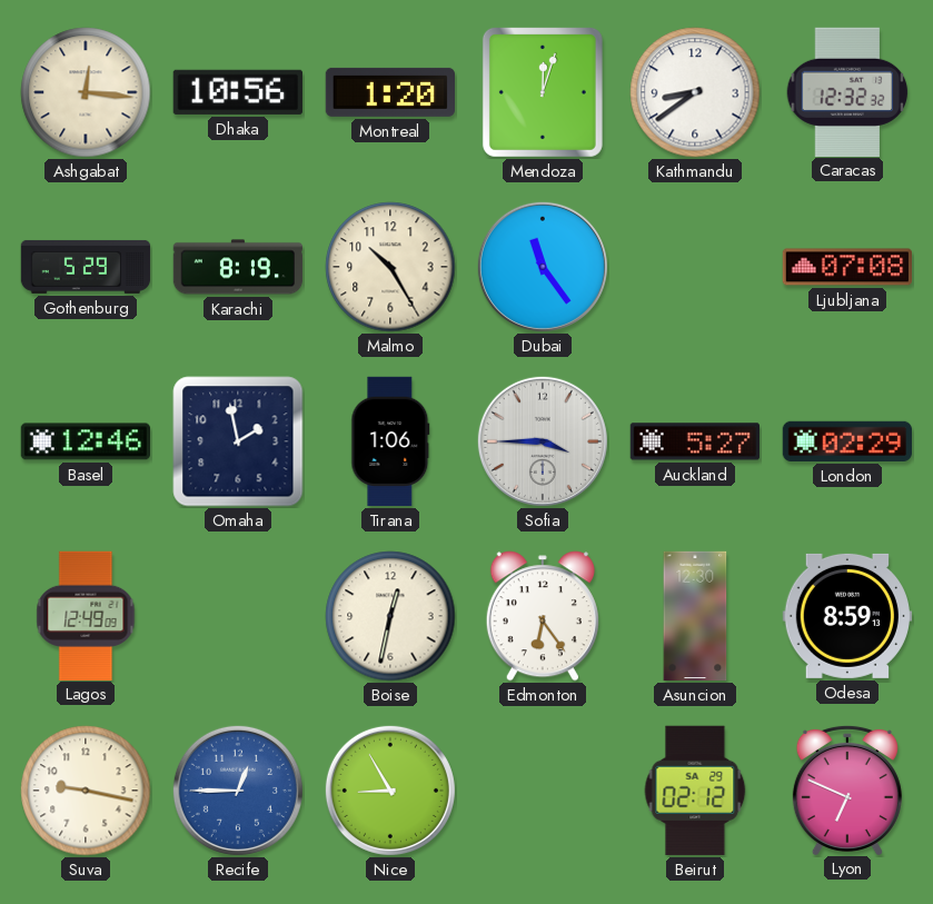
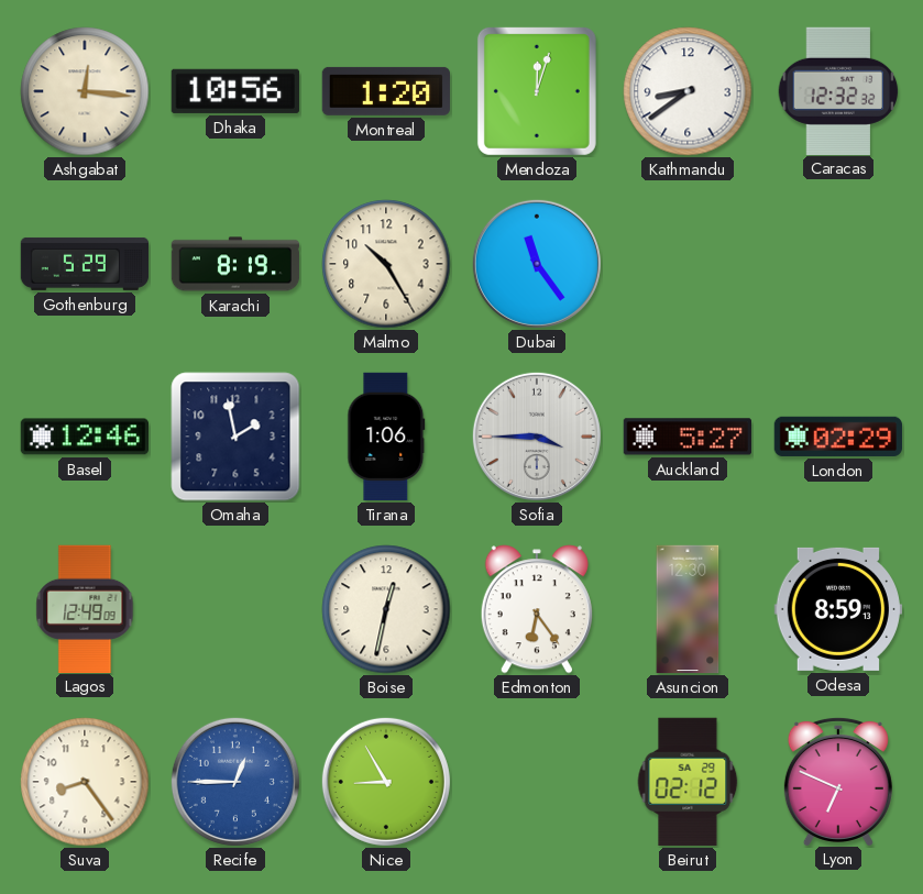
Ljubljana: 07:08 -> none
Suva: 9:17 -> 8:24
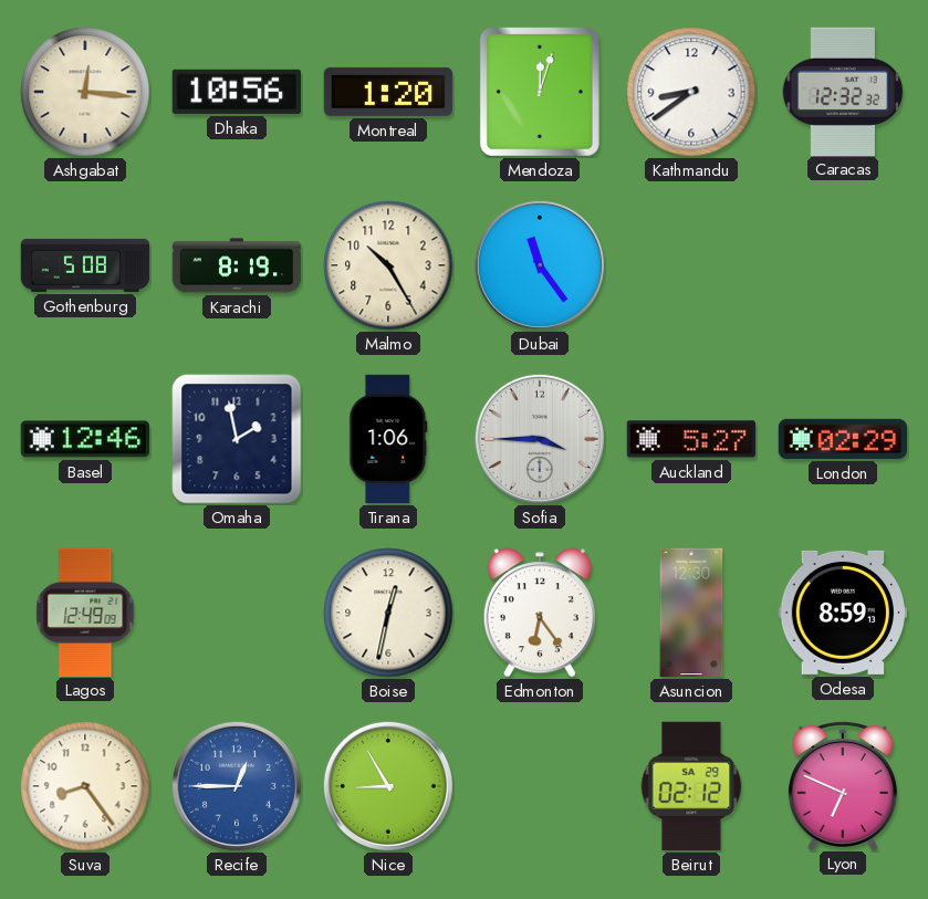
Gothenburg: 5:29 -> 5:08
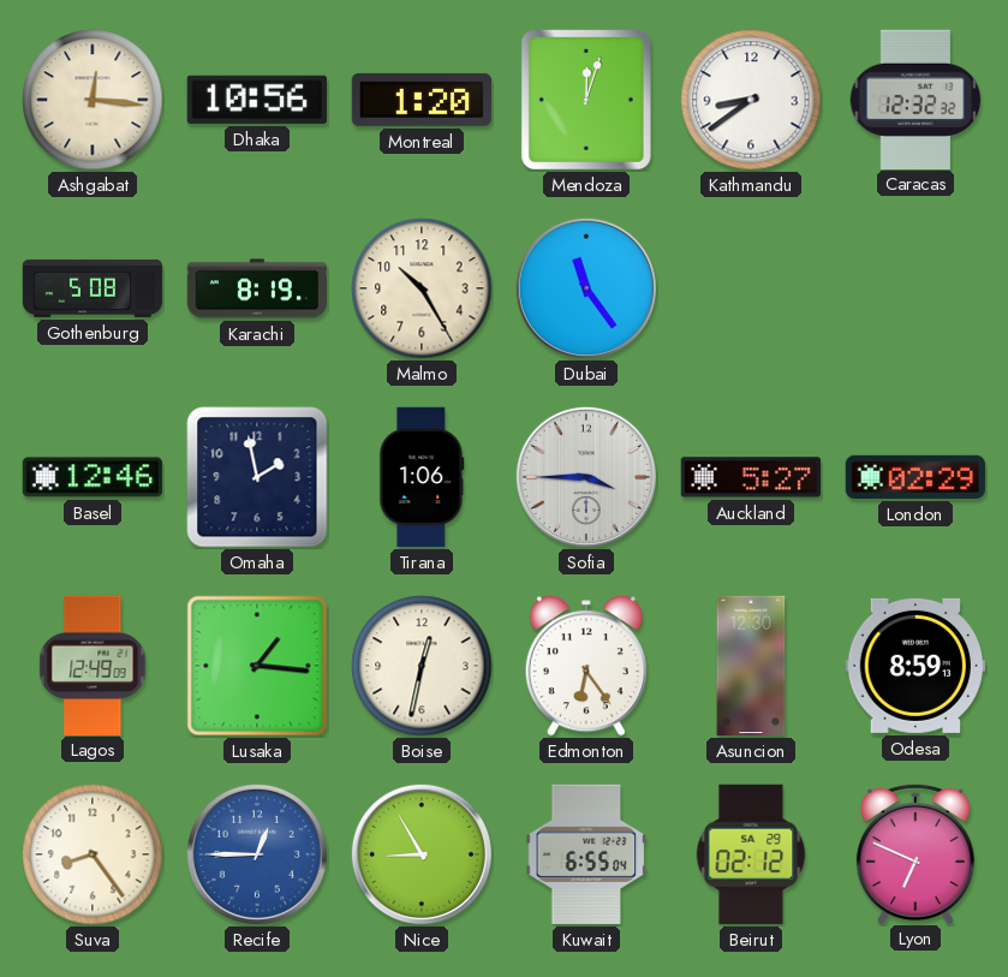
Lusaka: none -> 1:16
Kuwait: none -> 6:55
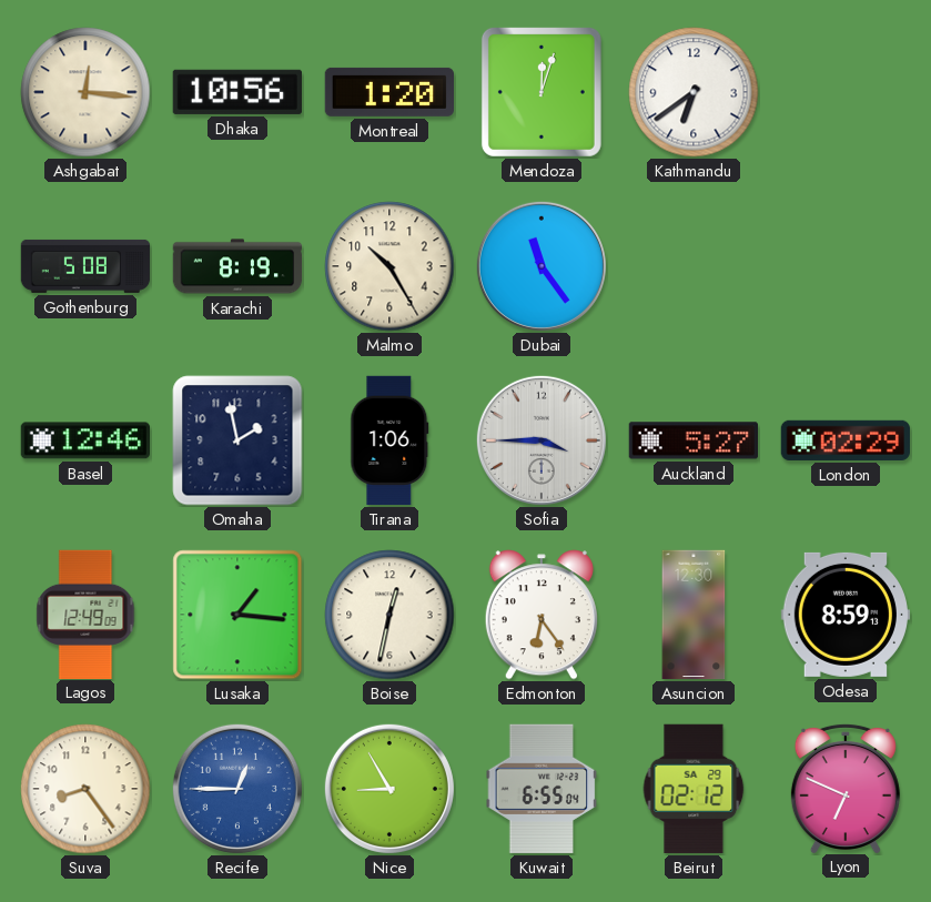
Kathmandu: 8:39 -> 6:39
Caracas: 12:32 -> none
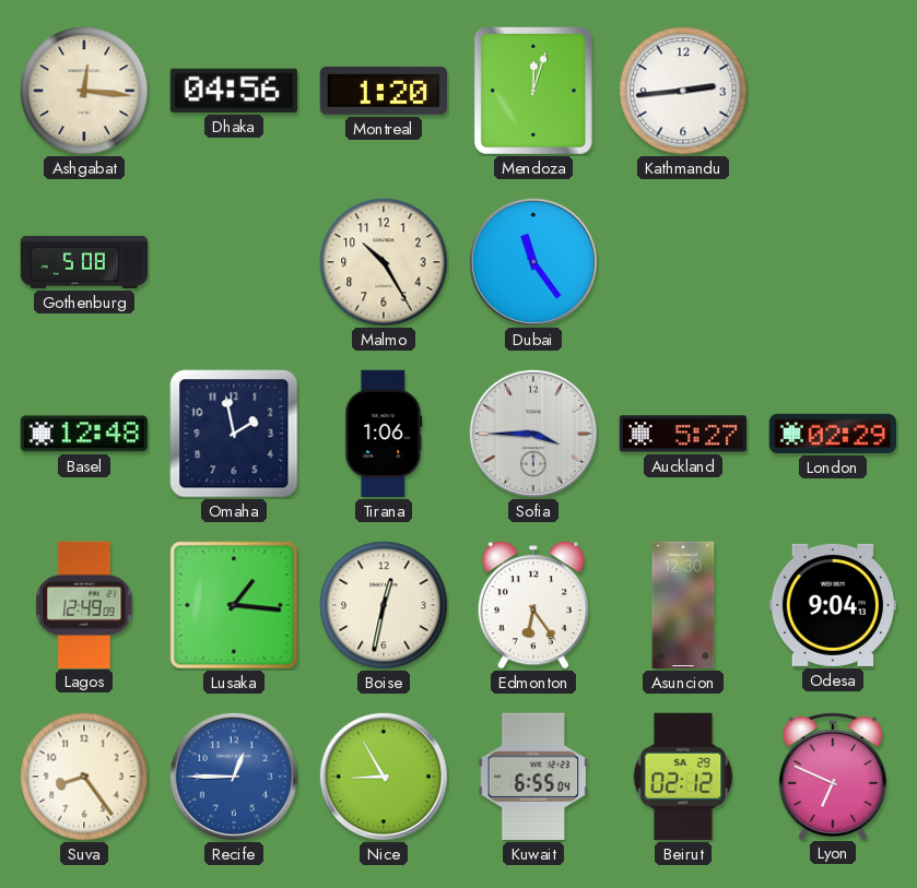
Dhaka: 10:56 -> 04:56
Kathmandu: 6:39 -> 2:44
Karachi: 8:19 -> none
Basel: 12:46 -> 12:48
Odesa: 8:59 -> 9:04
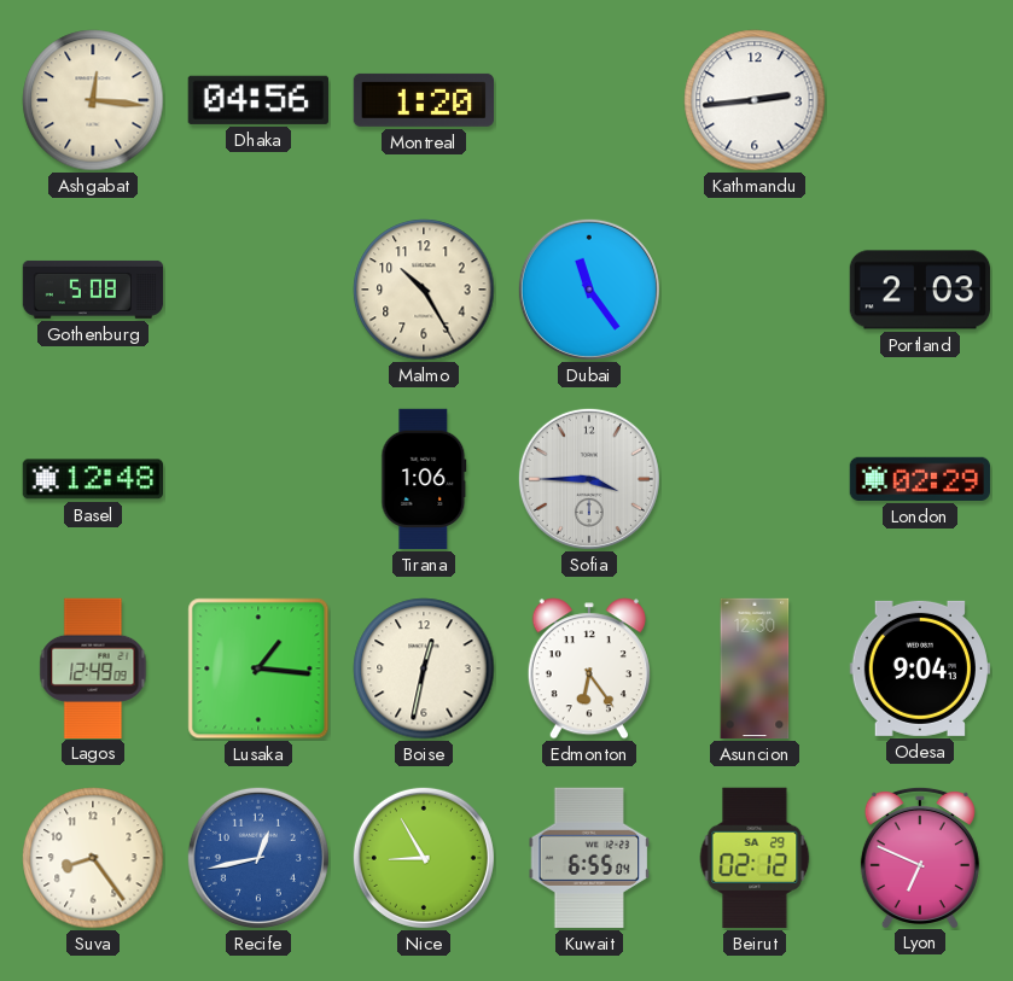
Mendoza: 12:03 -> none
Portland: none -> 2:03
Omaha: 1:58 -> none
Auckland: 5:27 -> none
Recife: 12:45 -> 12:43
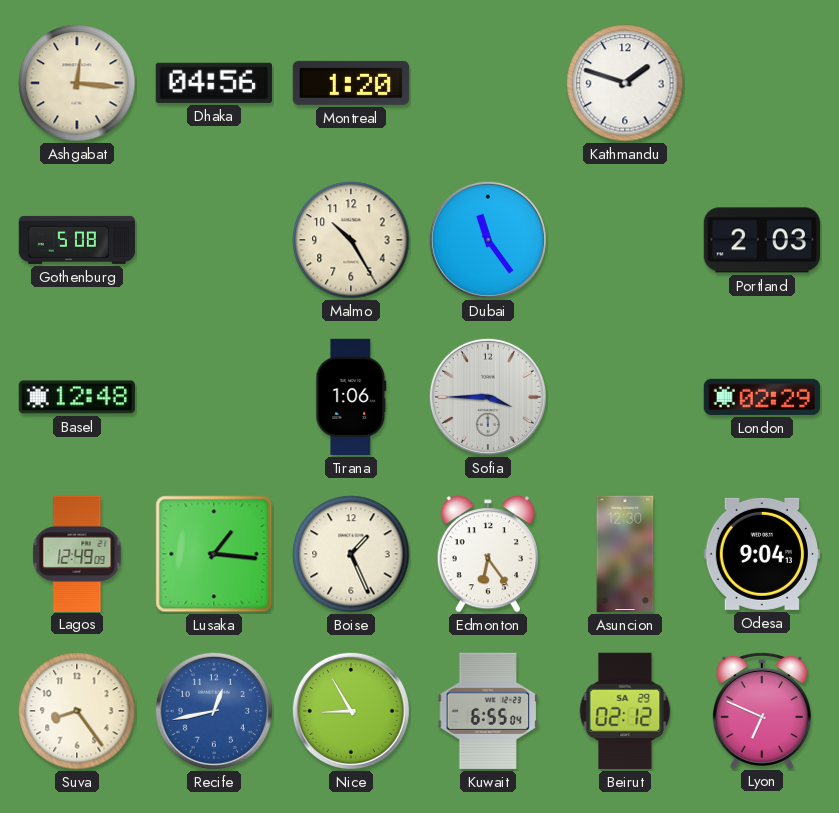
Kathmandu: 2:44 -> 1:48
Boise: 12:32 -> 1:26
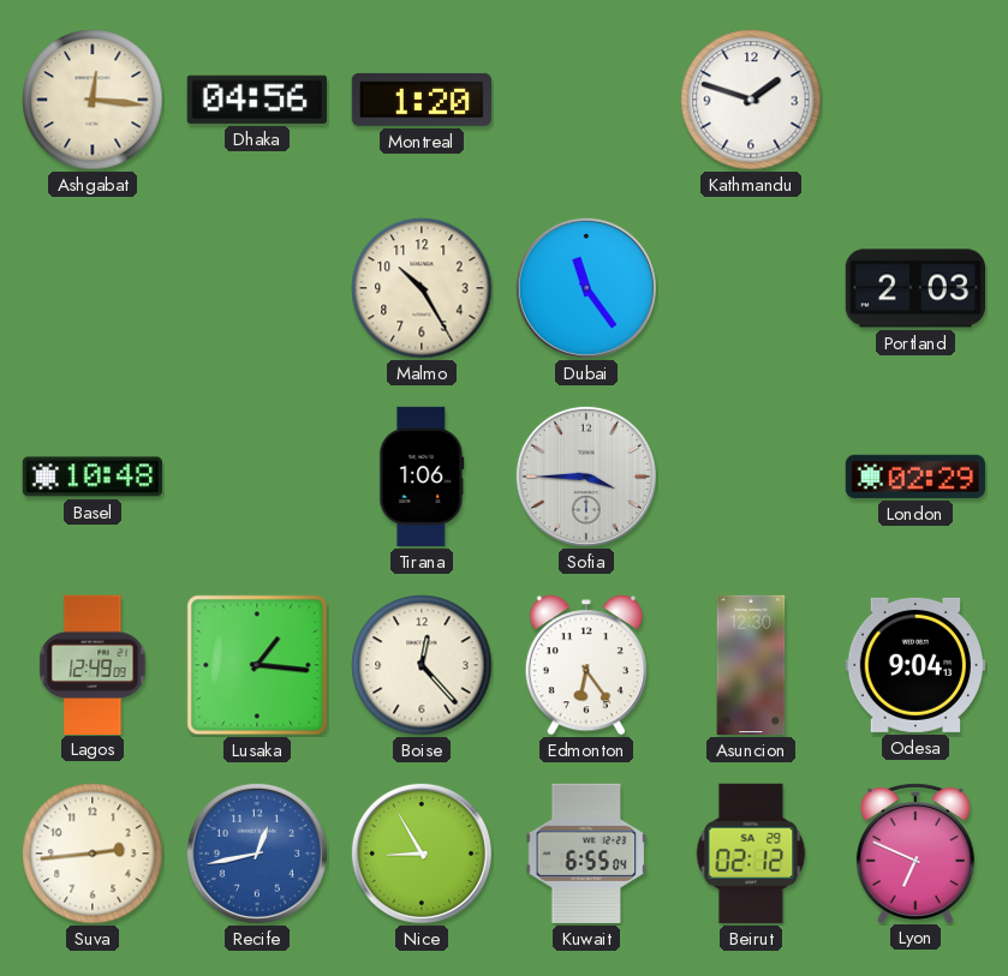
Gothenburg: 5:08 -> none
Basel: 12:48 -> 10:48
Boise: 1:26 -> 12:23
Suva: 8:24 -> 2:44
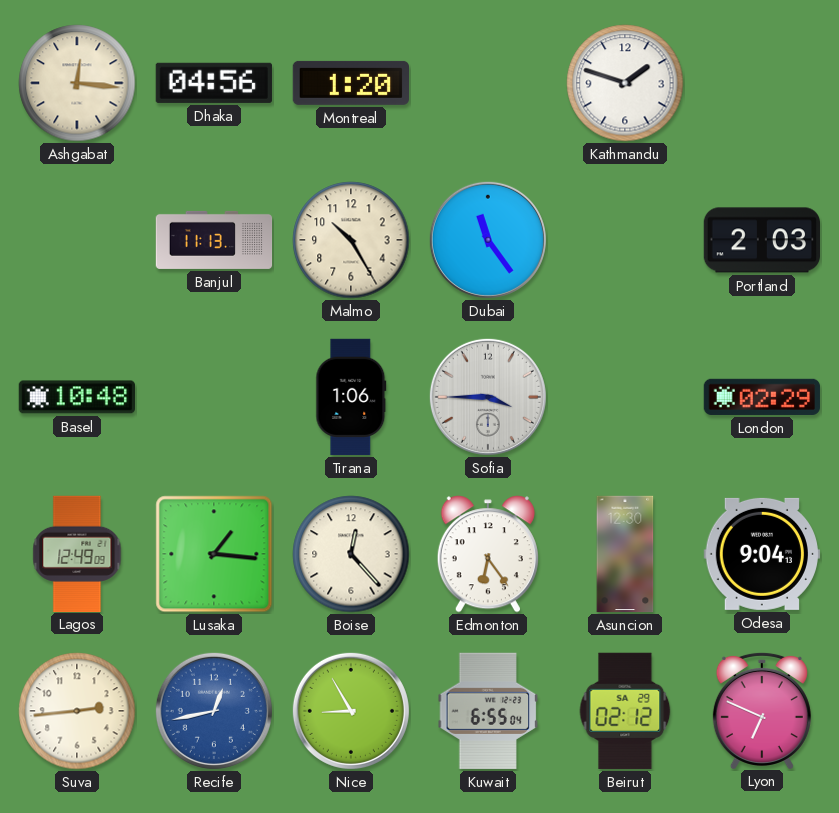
Banjul: none -> 11:13
